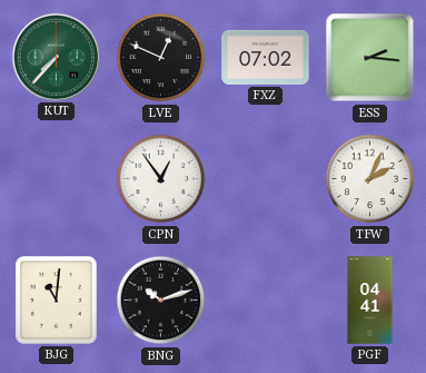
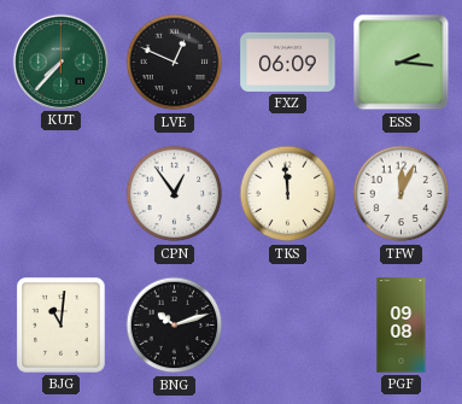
FXZ: 07:02 -> 06:09
TKS: none -> 11:59
TFW: 2:04 -> 12:04
PGF: 04:41 -> 09:08
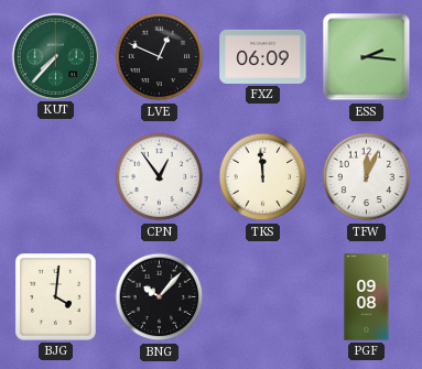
BJG: 11:01 -> 4:01
BNG: 10:12 -> 10:07
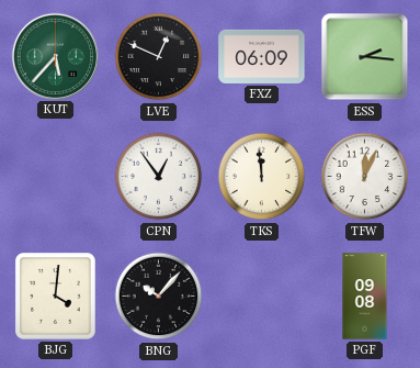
KUT: 7:37 -> 5:37
